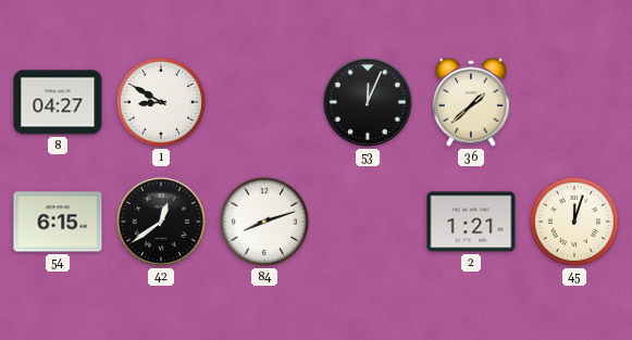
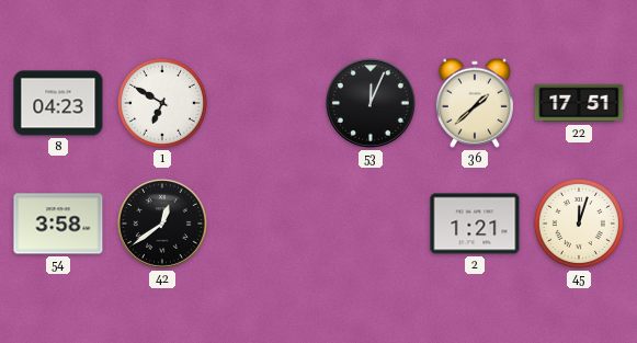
8: 04:27 -> 04:23
1: 8:50 -> 6:50
22: none -> 17:51
54: 6:15 -> 3:58
84: 8:12 -> none
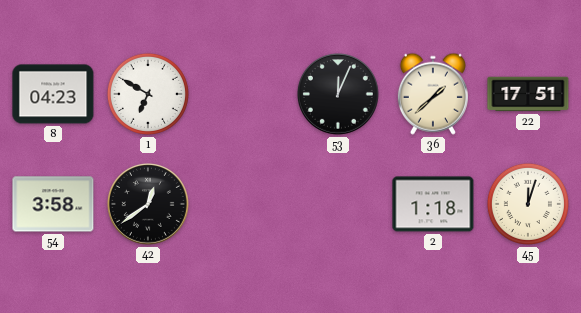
2: 1:21 -> 1:18
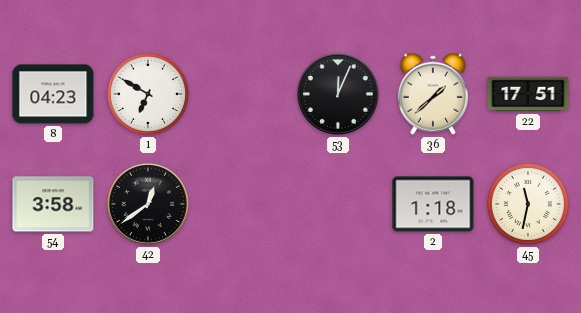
45: 12:03 -> 11:32
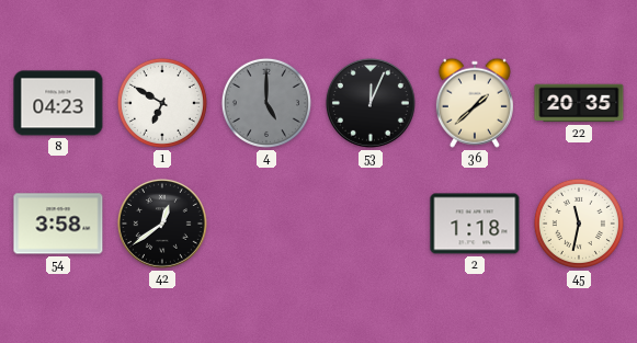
4: none -> 5:00
22: 17:51 -> 20:35
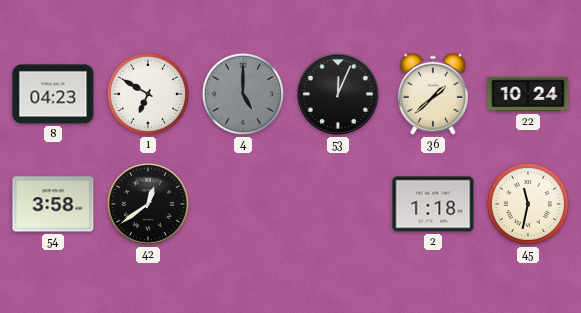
22: 20:35 -> 10:24
